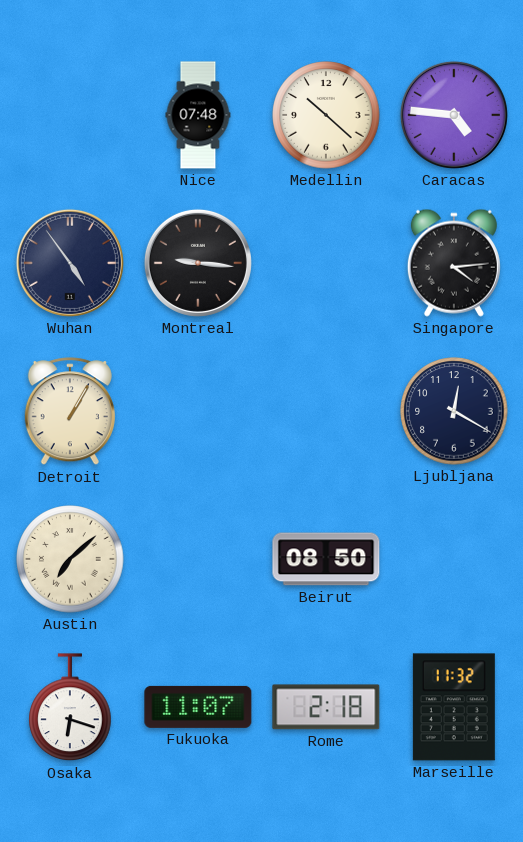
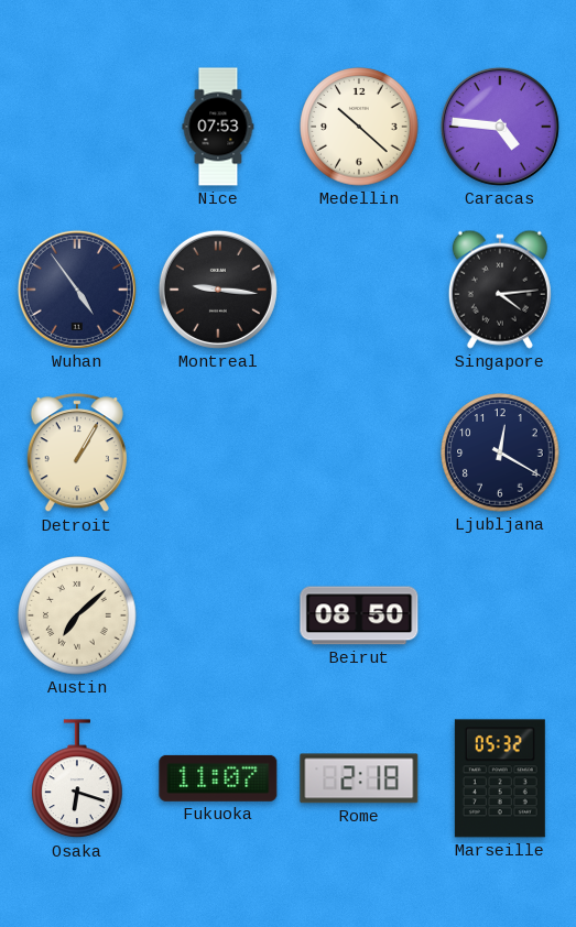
Nice: 07:48 -> 07:53
Marseille: 11:32 -> 05:32
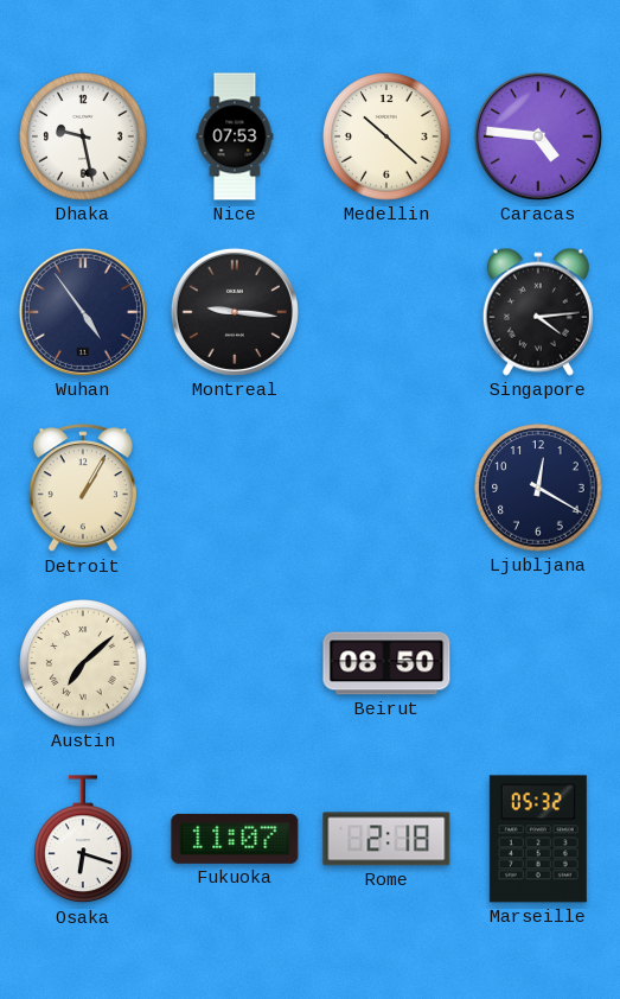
Dhaka: none -> 9:28
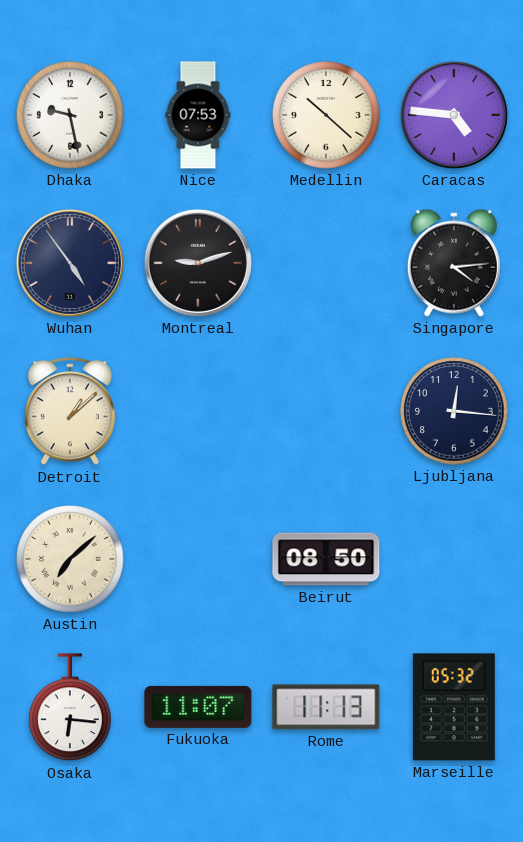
Montreal: 9:16 -> 9:12
Detroit: 1:05 -> 1:08
Ljubljana: 12:20 -> 12:16
Osaka: 6:18 -> 6:16
Rome: 2:18 -> 11:13
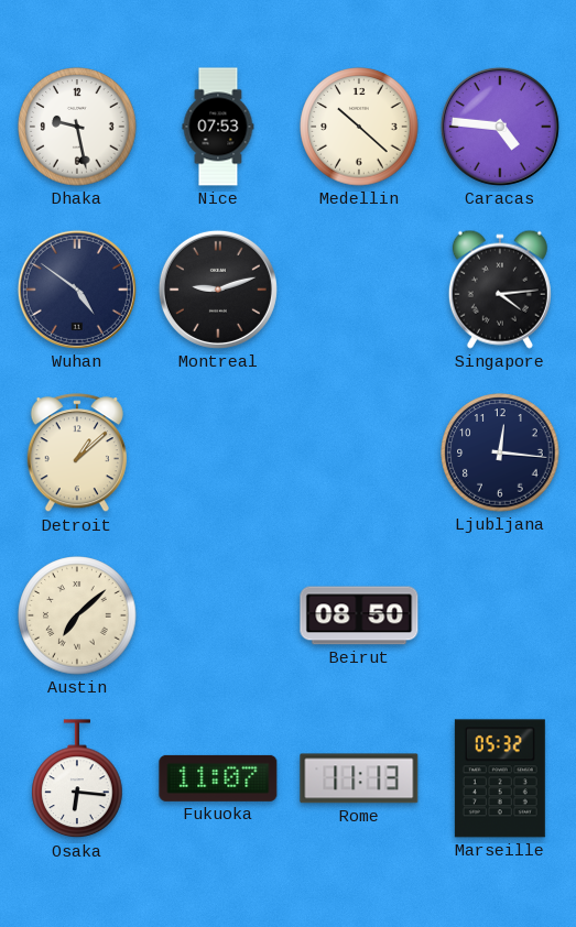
Wuhan: 4:54 -> 4:51
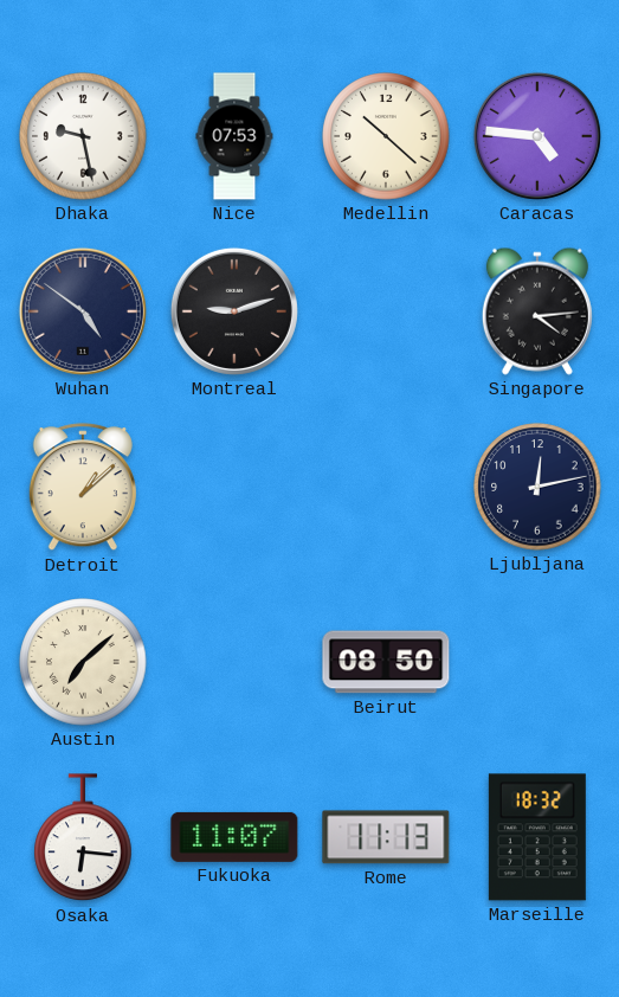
Ljubljana: 12:16 -> 12:13
Marseille: 05:32 -> 18:32
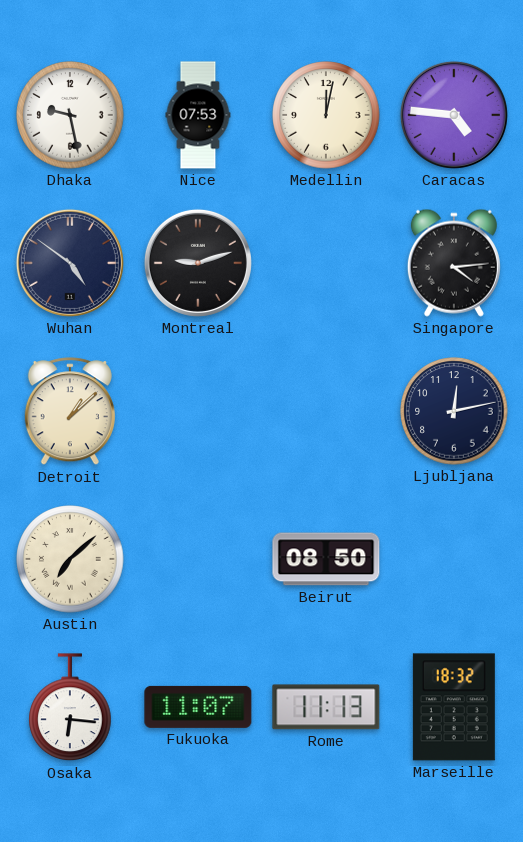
Medellin: 10:22 -> 12:02
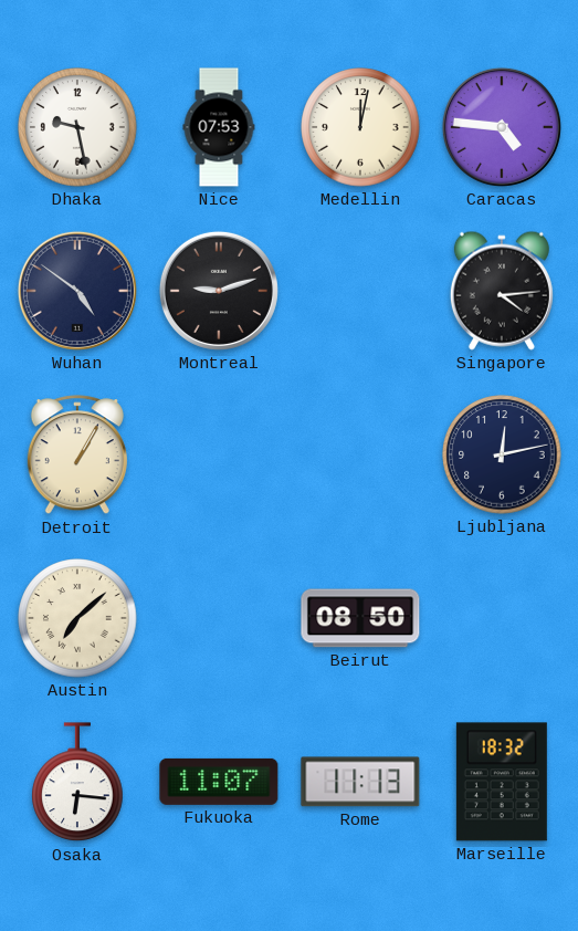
Detroit: 1:08 -> 1:05
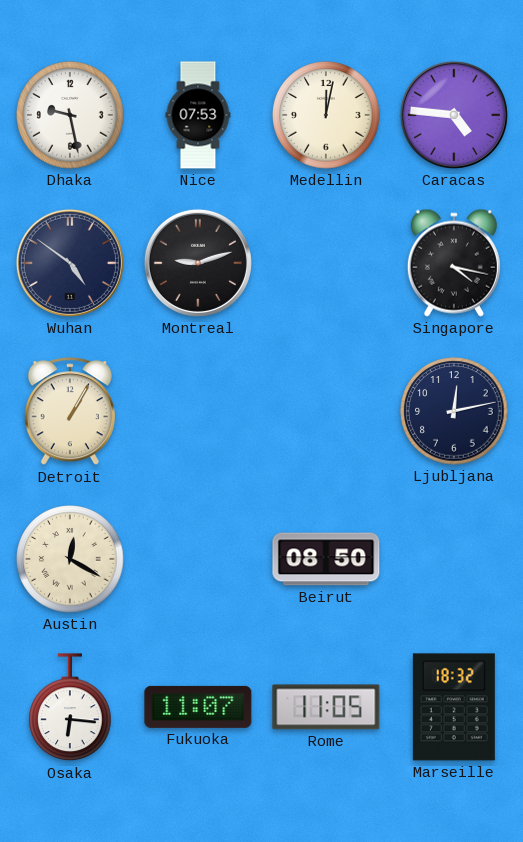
Singapore: 4:14 -> 4:17
Austin: 7:08 -> 12:20
Rome: 11:13 -> 11:05
